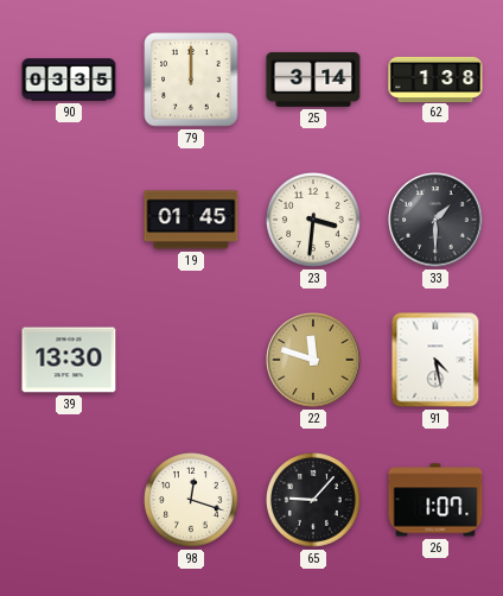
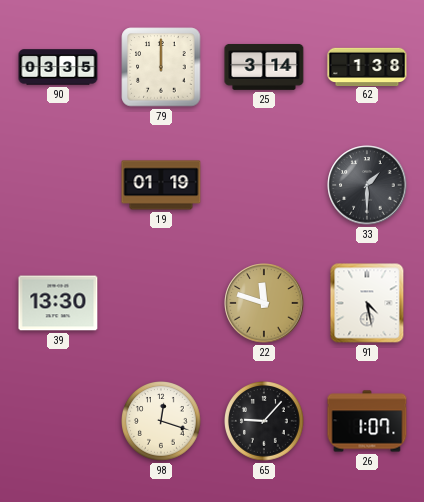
19: 01:45 -> 01:19
23: 3:31 -> none
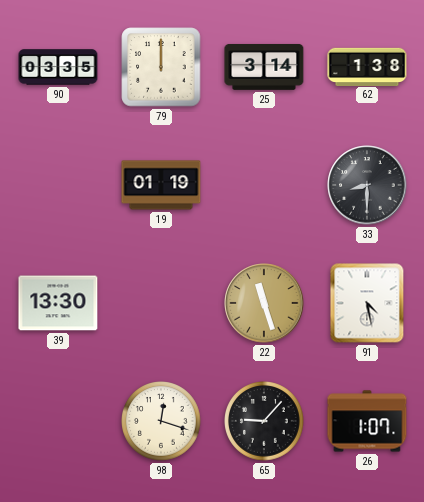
33: 1:30 -> 8:30
22: 11:48 -> 11:27
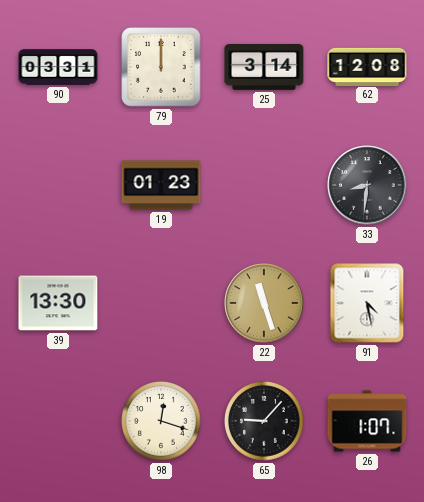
90: 03:35 -> 03:31
62: 1:38 -> 12:08
19: 01:19 -> 01:23
33: 8:30 -> 8:31
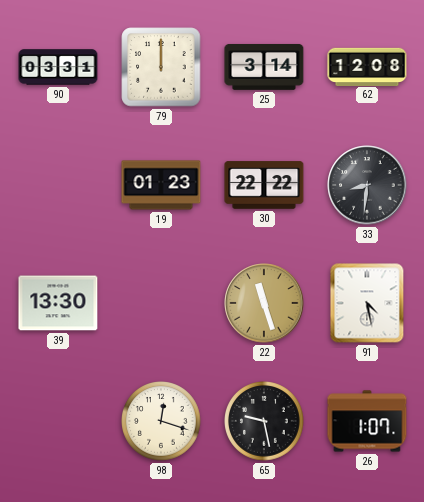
30: none -> 22:22
65: 9:07 -> 9:28
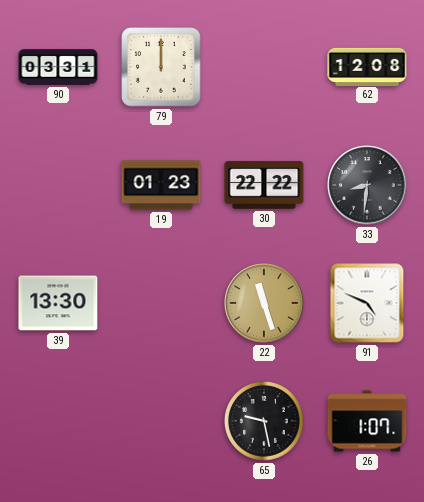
25: 3:14 -> none
91: 4:28 -> 4:49
98: 12:18 -> none
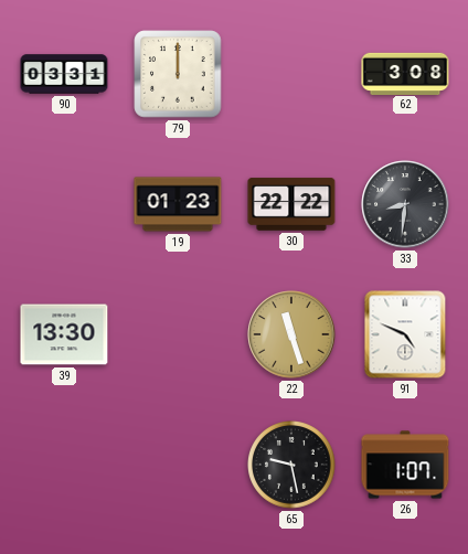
62: 12:08 -> 3:08
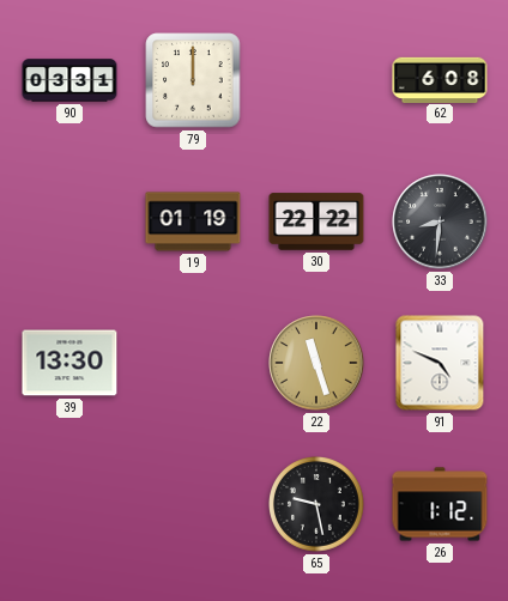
62: 3:08 -> 6:08
19: 01:23 -> 01:19
26: 1:07 -> 1:12
